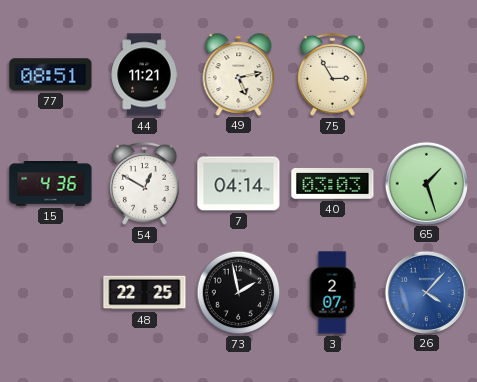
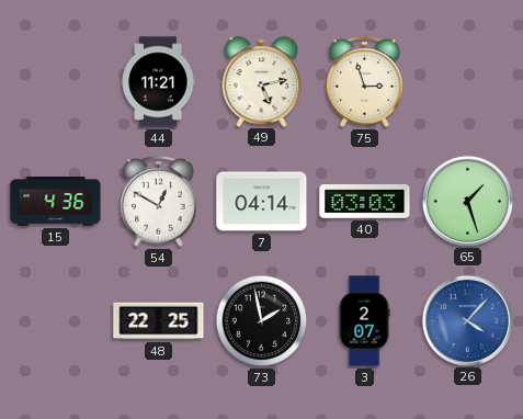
77: 08:51 -> none
75: 2:55 -> 2:57
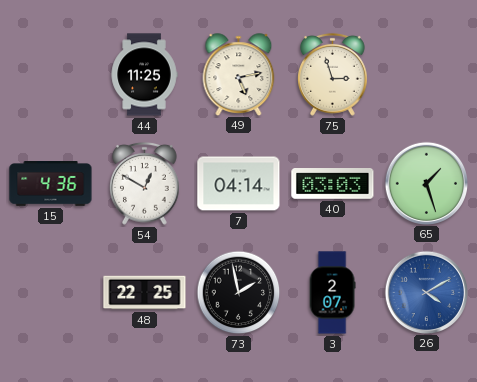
44: 11:21 -> 11:25
26: 4:07 -> 4:10
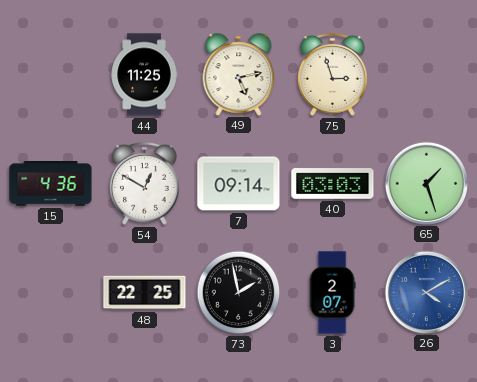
7: 04:14 -> 09:14
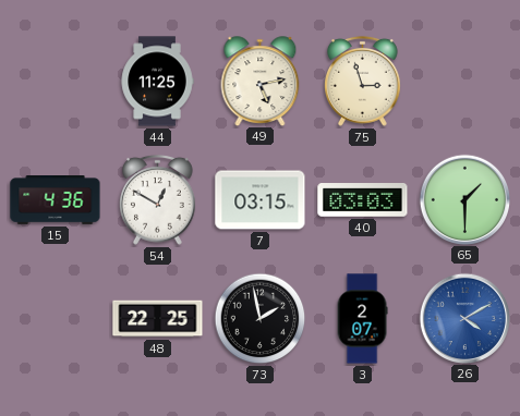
7: 09:14 -> 03:15
65: 1:27 -> 1:30
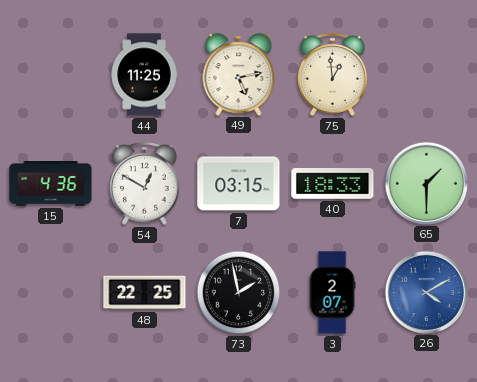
75: 2:57 -> 12:59
40: 03:03 -> 18:33
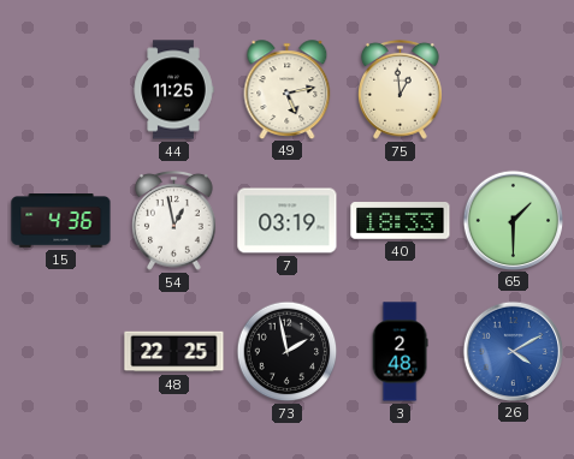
54: 12:50 -> 12:58
7: 03:15 -> 03:19
3: 2:07 -> 2:48
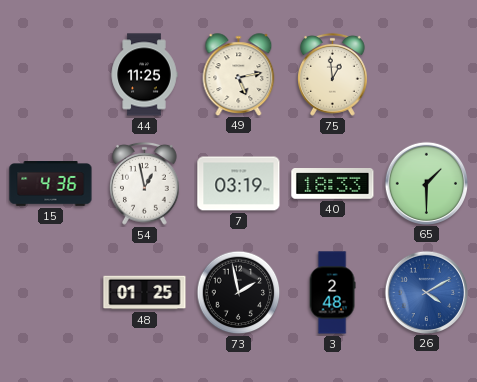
48: 22:25 -> 01:25
